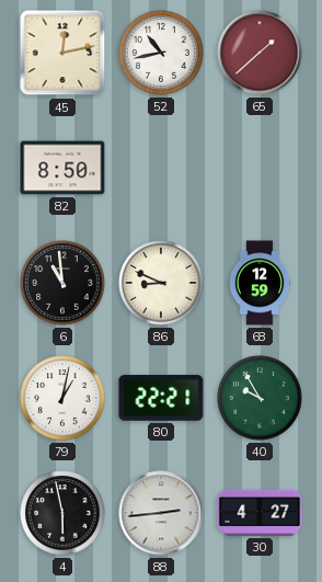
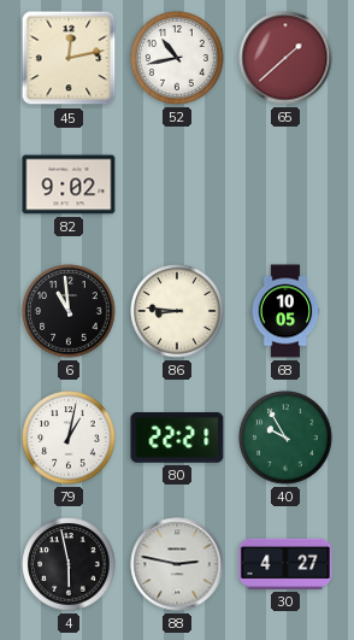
82: 8:50 -> 9:02
86: 8:49 -> 8:46
68: 12:59 -> 10:05
88: 2:44 -> 2:47
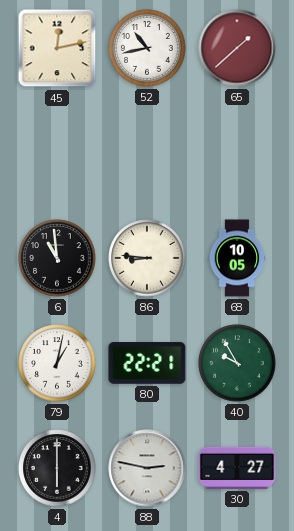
82: 9:02 -> none
4: 5:58 -> 6:00
